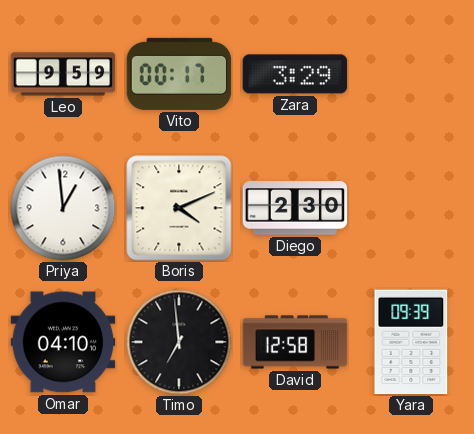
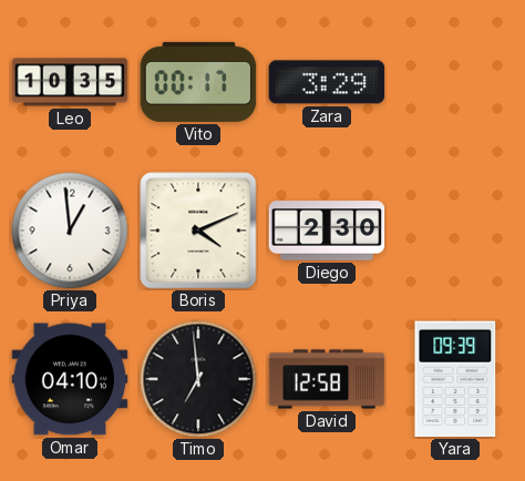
Leo: 9:59 -> 10:35
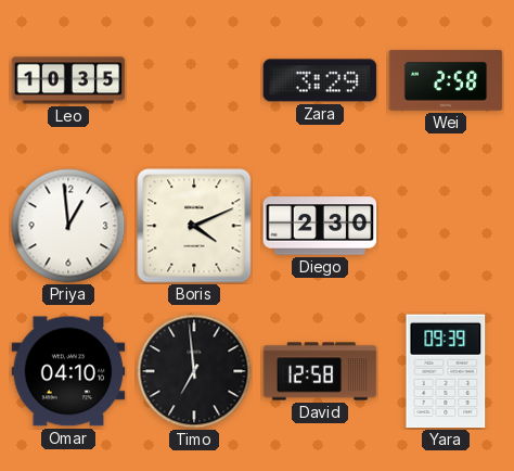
Vito: 00:17 -> none
Wei: none -> 2:58
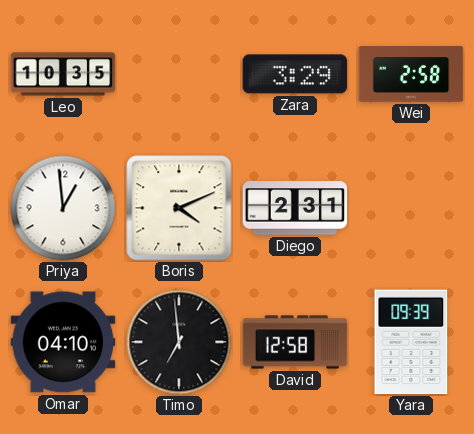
Diego: 2:30 -> 2:31
